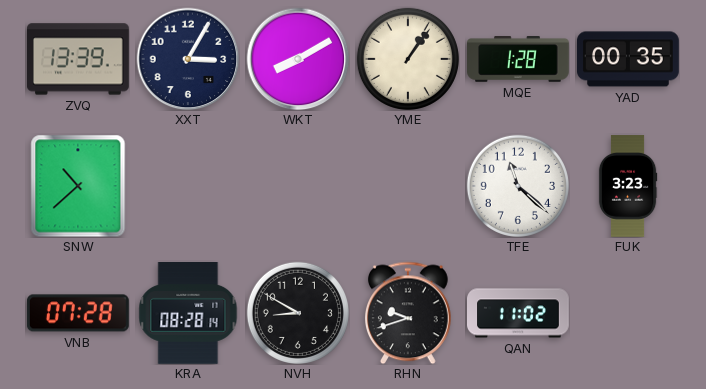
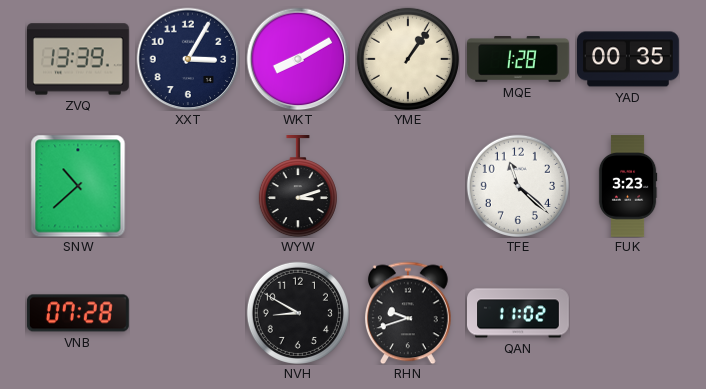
WYW: none -> 3:12
KRA: 08:28 -> none
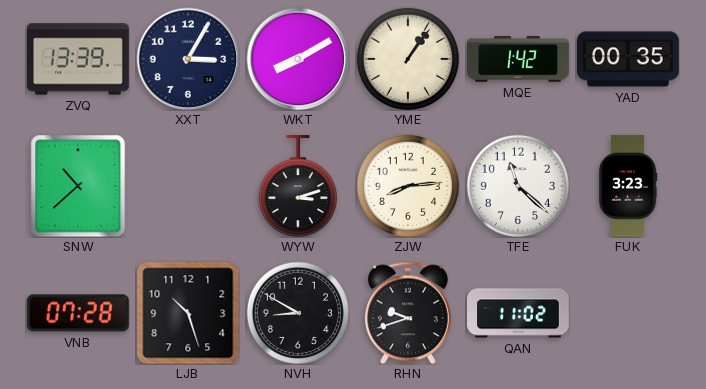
MQE: 1:28 -> 1:42
ZJW: none -> 8:14
LJB: none -> 10:27
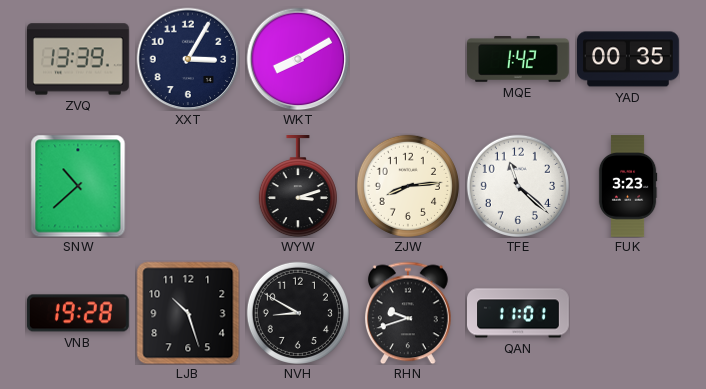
YME: 1:06 -> none
VNB: 07:28 -> 19:28
QAN: 11:02 -> 11:01
